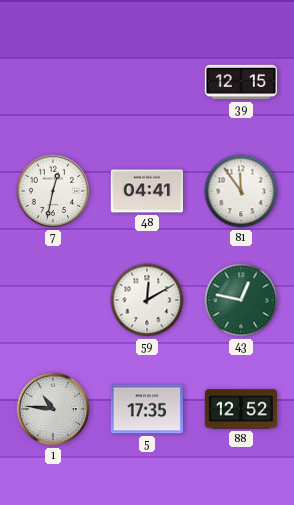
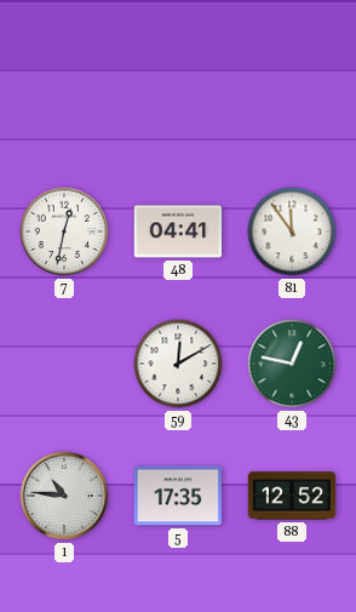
39: 12:15 -> none
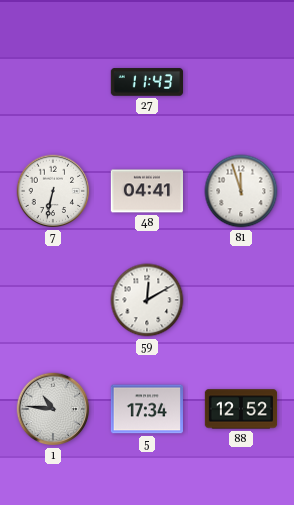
27: none -> 11:43
7: 12:32 -> 6:32
81: 11:54 -> 11:57
43: 12:47 -> none
5: 17:35 -> 17:34
